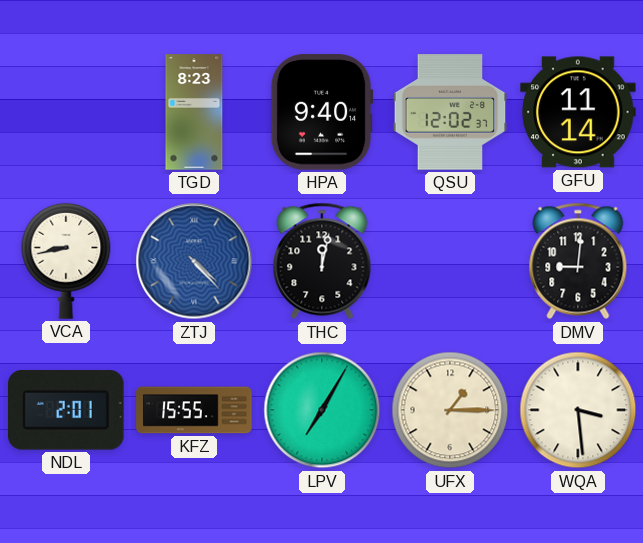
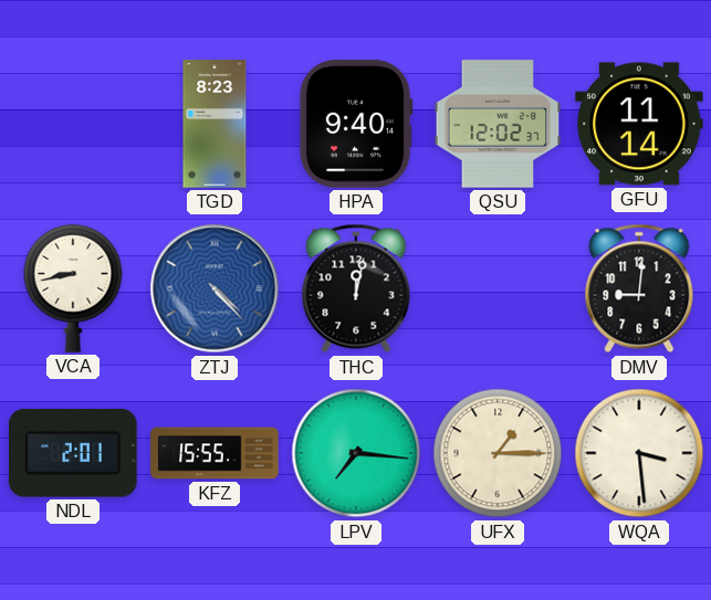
LPV: 7:05 -> 7:16
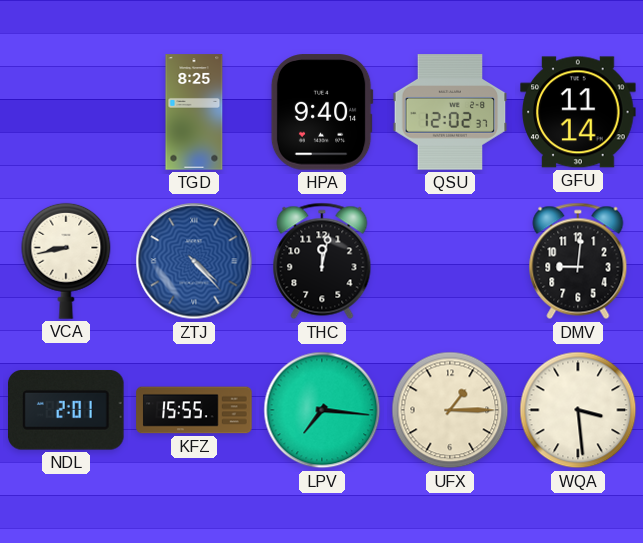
TGD: 8:23 -> 8:25
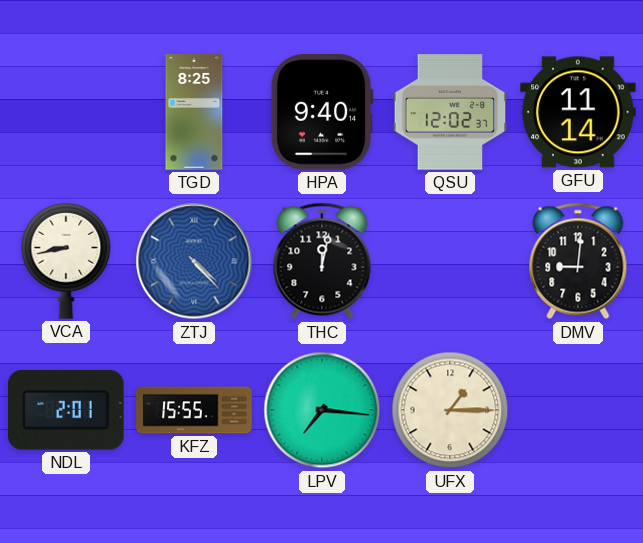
WQA: 3:29 -> none
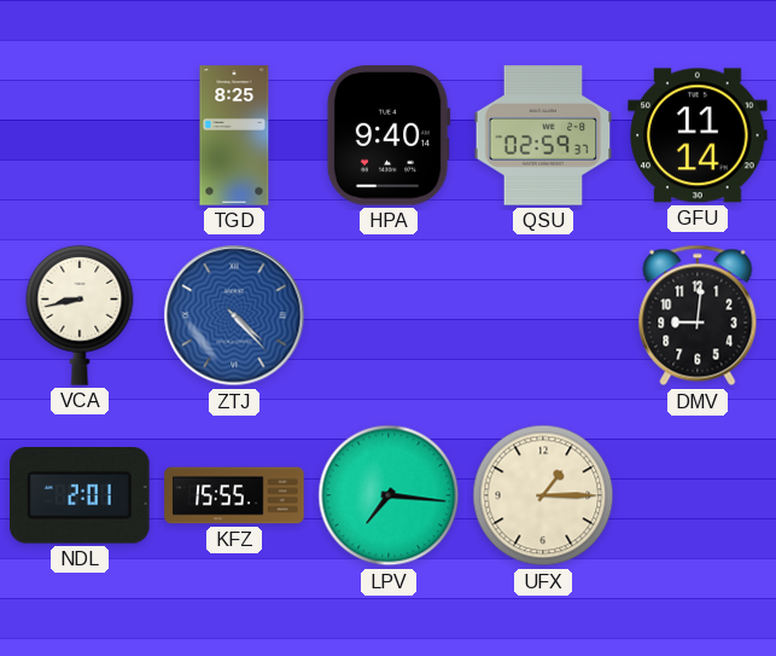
QSU: 12:02 -> 02:59
THC: 12:02 -> none
